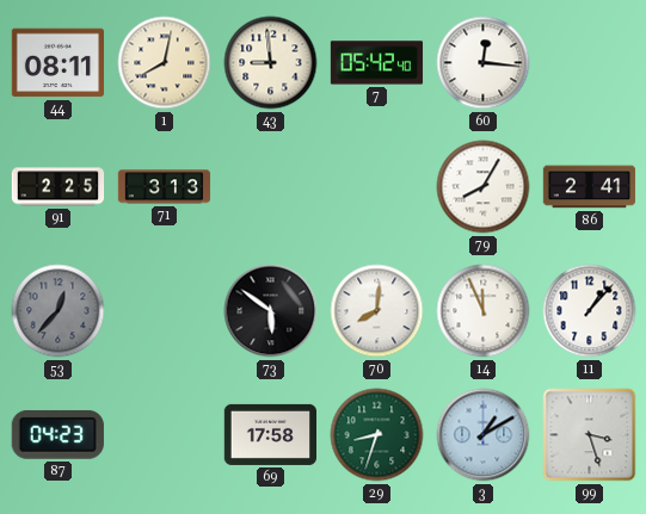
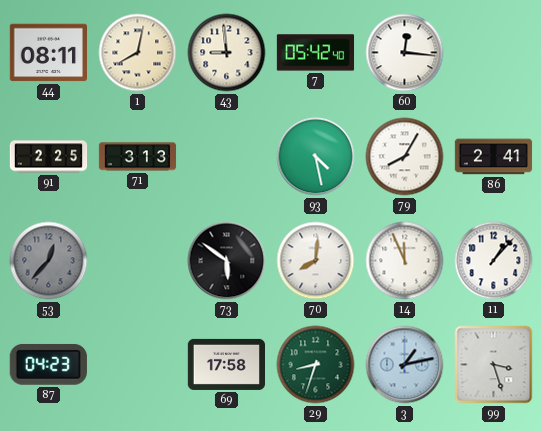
93: none -> 4:28
3: 1:10 -> 1:13
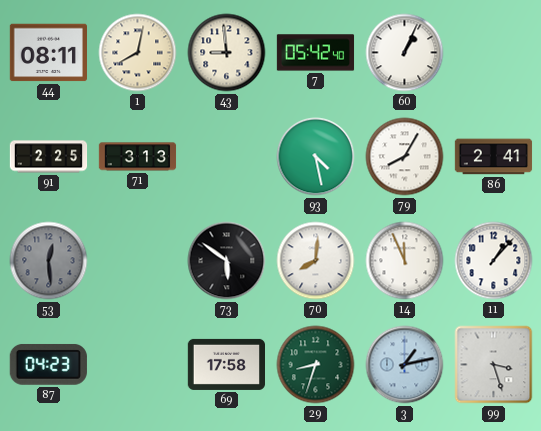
60: 12:16 -> 1:04
53: 12:37 -> 12:29
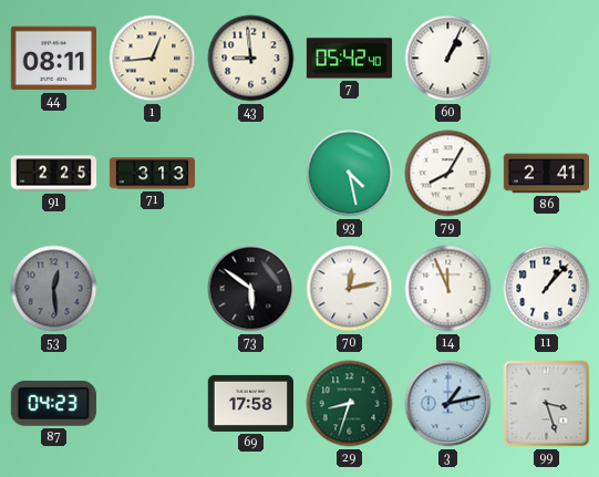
1: 8:02 -> 12:44
70: 8:01 -> 12:13
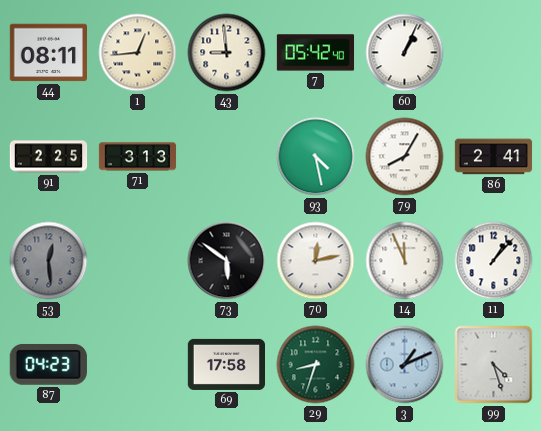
3: 1:13 -> 1:11
99: 3:27 -> 4:27
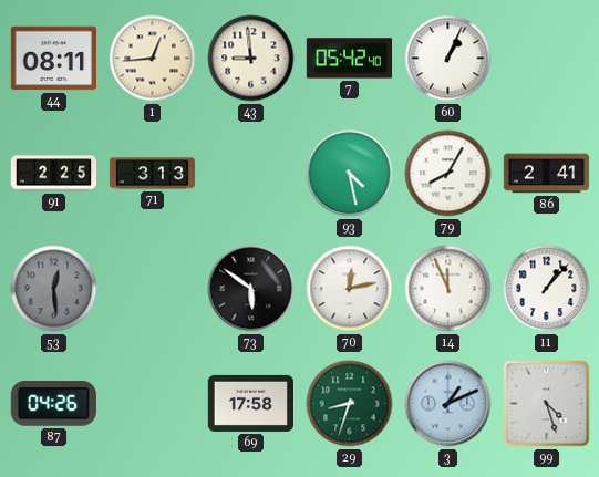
87: 04:23 -> 04:26
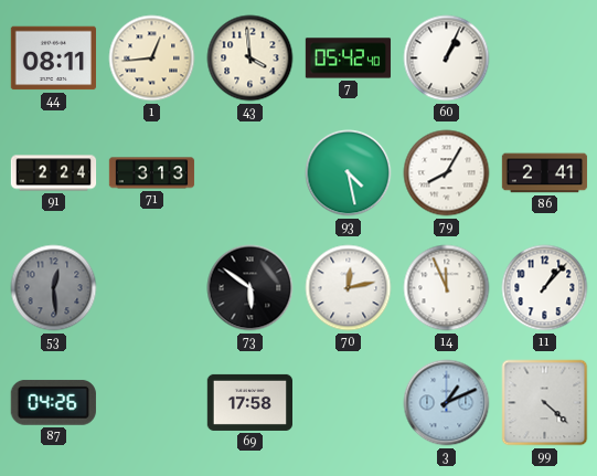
43: 8:59 -> 3:59
91: 2:25 -> 2:24
29: 8:33 -> none
99: 4:27 -> 4:22
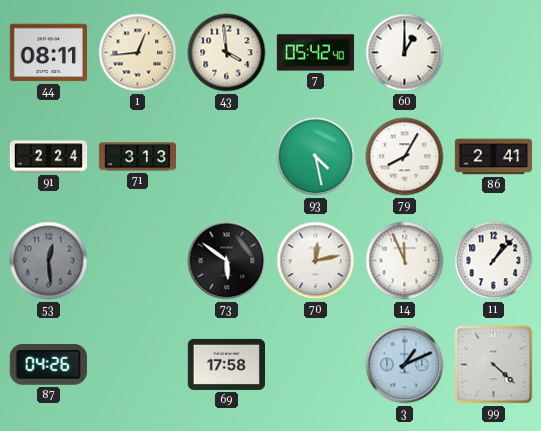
60: 1:04 -> 1:00
